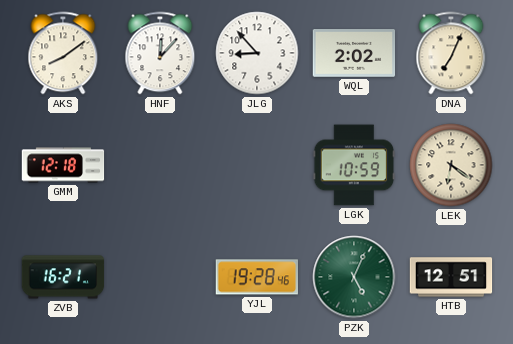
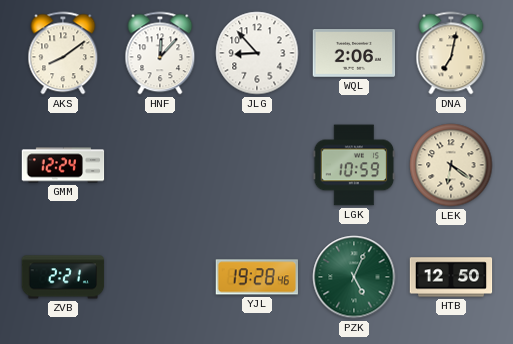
WQL: 2:02 -> 2:06
DNA: 7:04 -> 7:02
GMM: 12:18 -> 12:24
ZVB: 16:21 -> 2:21
HTB: 12:51 -> 12:50
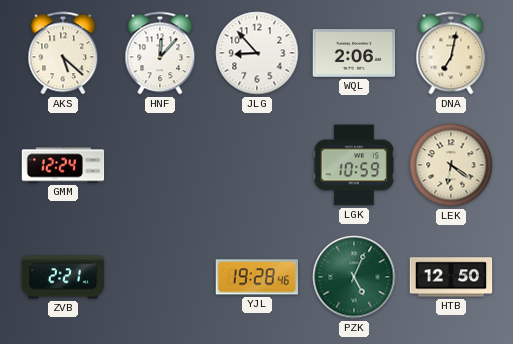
AKS: 8:09 -> 5:22
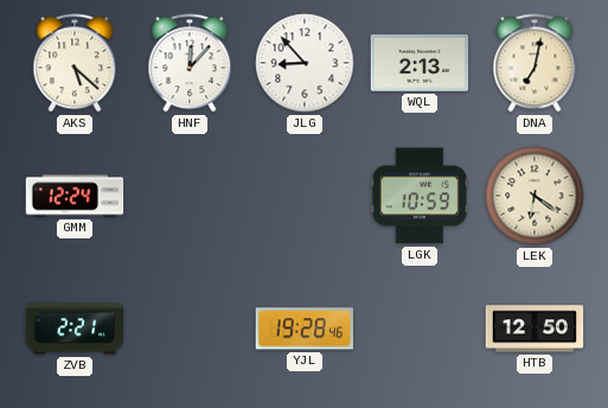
WQL: 2:06 -> 2:13
PZK: 5:04 -> none
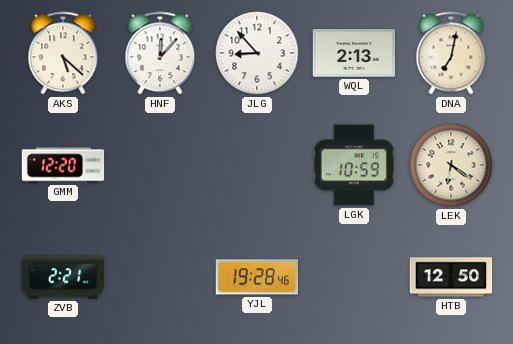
GMM: 12:24 -> 12:20
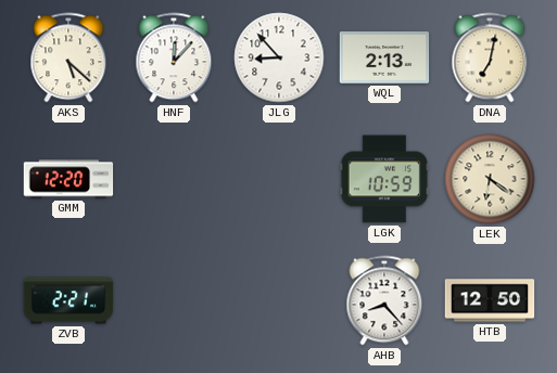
YJL: 19:28 -> none
AHB: none -> 8:23
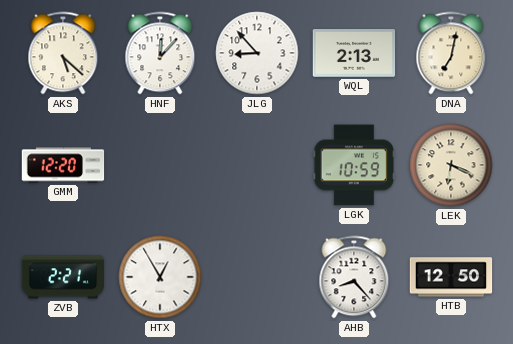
LEK: 6:21 -> 6:19
HTX: none -> 12:55
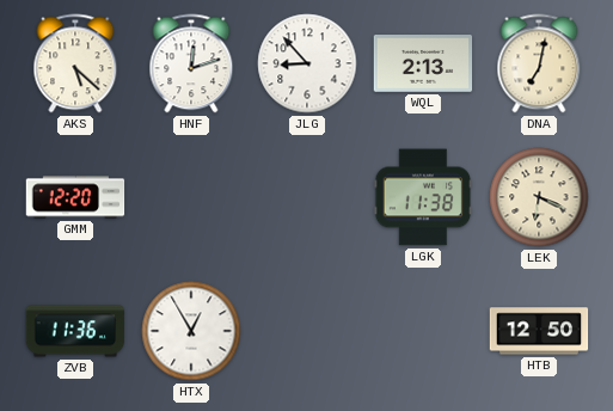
HNF: 12:07 -> 12:12
LGK: 10:59 -> 11:38
ZVB: 2:21 -> 11:36
AHB: 8:23 -> none
